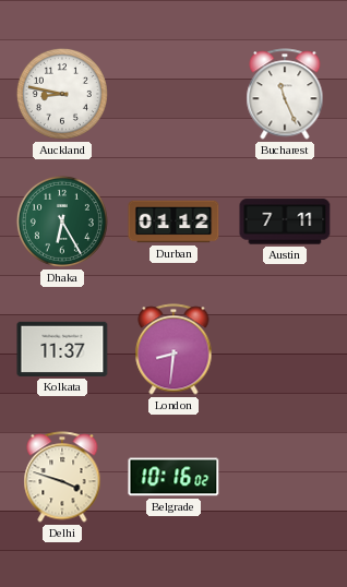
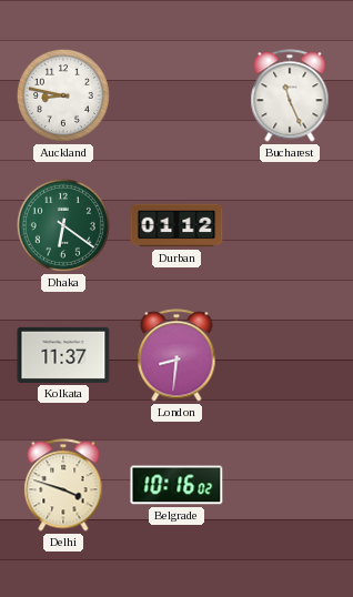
Dhaka: 6:25 -> 6:21
Austin: 7:11 -> none
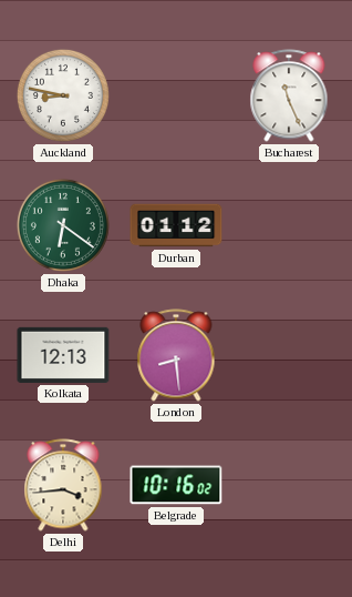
Kolkata: 11:37 -> 12:13
London: 8:31 -> 8:29
Delhi: 3:48 -> 3:44
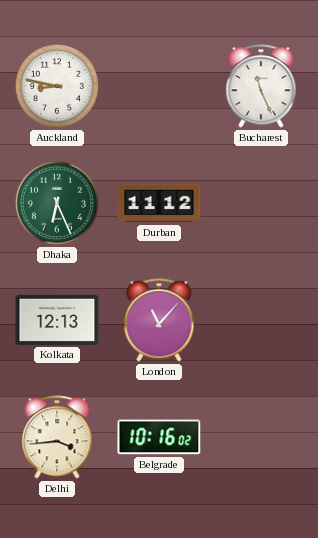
Dhaka: 6:21 -> 6:26
Durban: 01:12 -> 11:12
London: 8:29 -> 11:07
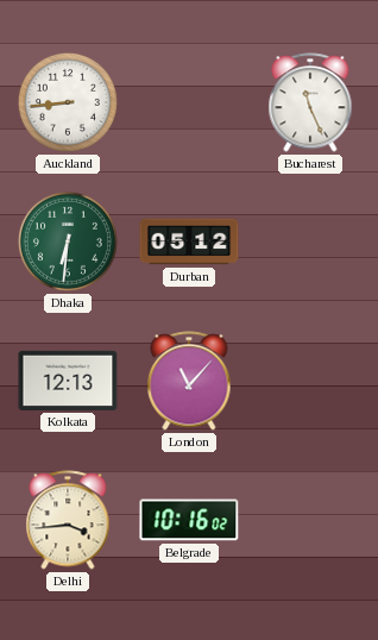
Auckland: 8:47 -> 8:44
Dhaka: 6:26 -> 6:31
Durban: 11:12 -> 05:12
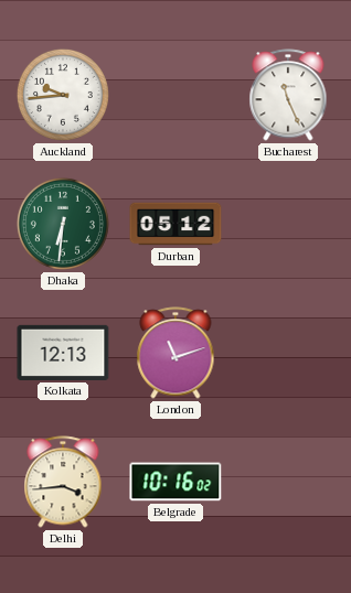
Auckland: 8:44 -> 9:44
London: 11:07 -> 11:12
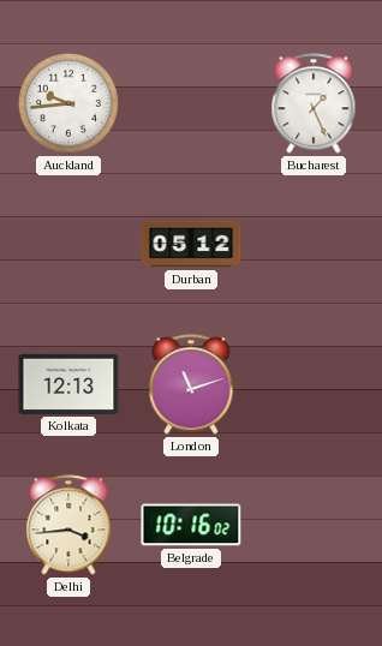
Bucharest: 11:26 -> 1:26
Dhaka: 6:31 -> none
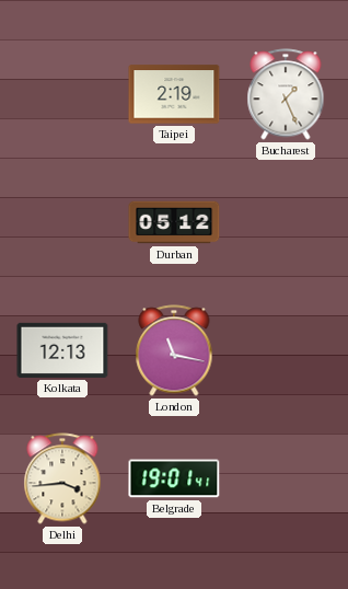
Auckland: 9:44 -> none
Taipei: none -> 2:19
London: 11:12 -> 11:17
Belgrade: 10:16 -> 19:01
